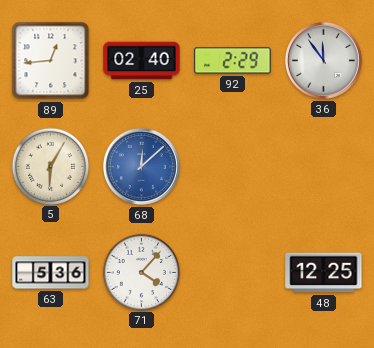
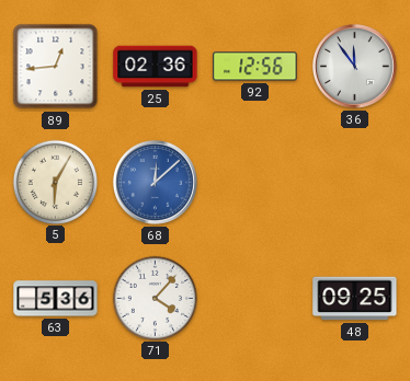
25: 02:40 -> 02:36
92: 2:29 -> 12:56
48: 12:25 -> 09:25
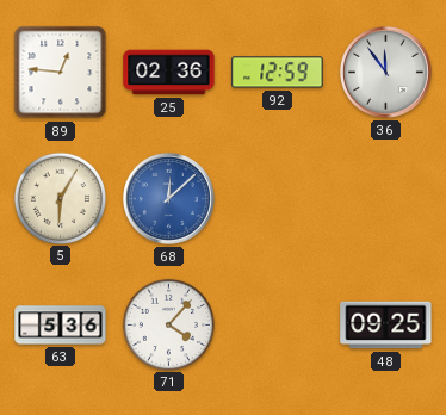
89: 12:44 -> 12:46
92: 12:56 -> 12:59
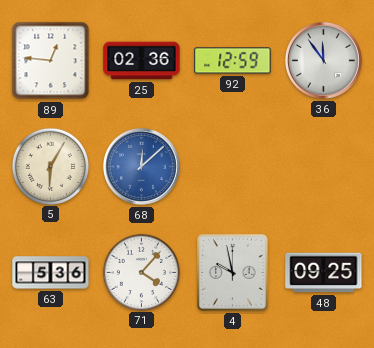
4: none -> 9:58
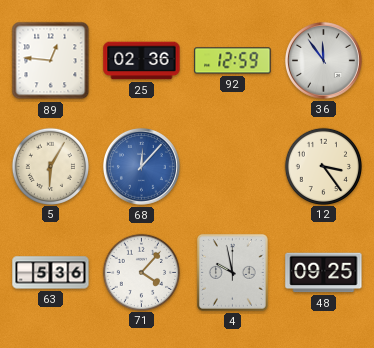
68: 12:08 -> 12:07
12: none -> 3:24
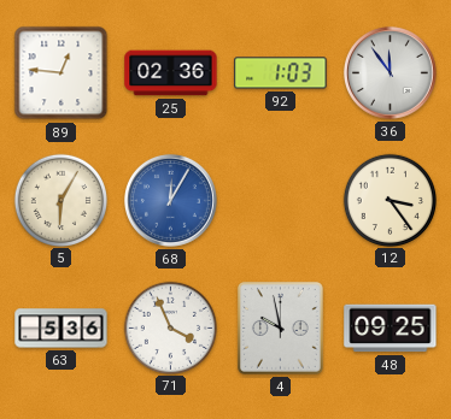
92: 12:59 -> 1:03
68: 12:07 -> 12:05
71: 4:07 -> 3:56
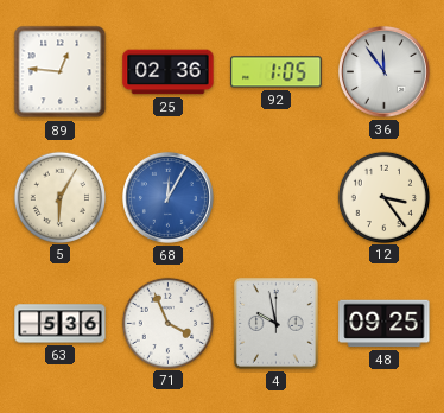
92: 1:03 -> 1:05
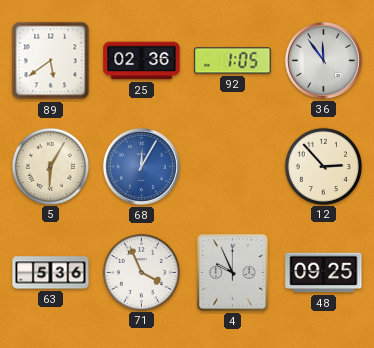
89: 12:46 -> 5:39
12: 3:24 -> 2:53
4: 9:58 -> 9:56
